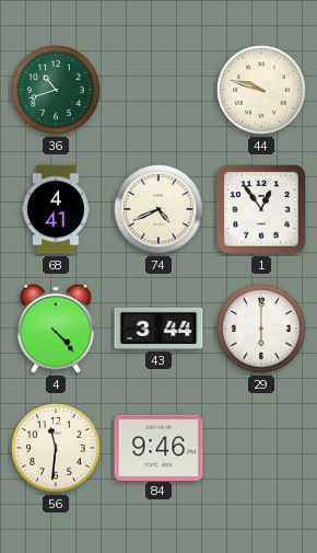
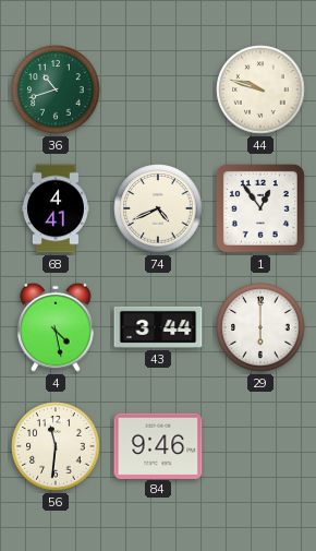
4: 4:23 -> 4:28
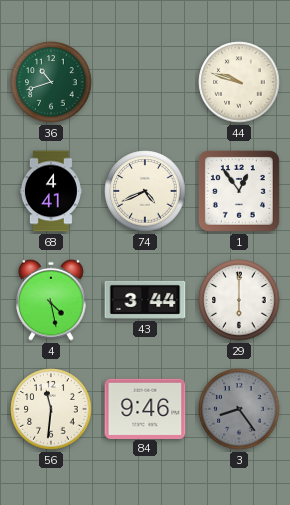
3: none -> 8:24
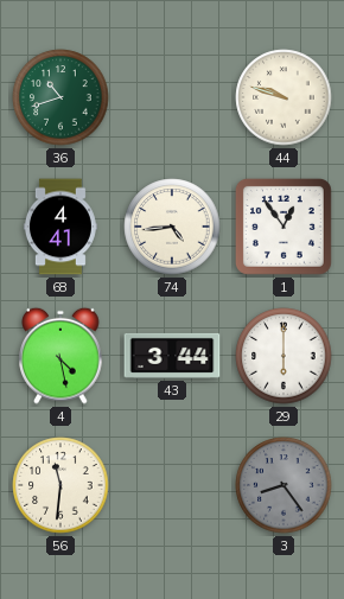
74: 4:41 -> 4:44
84: 9:46 -> none
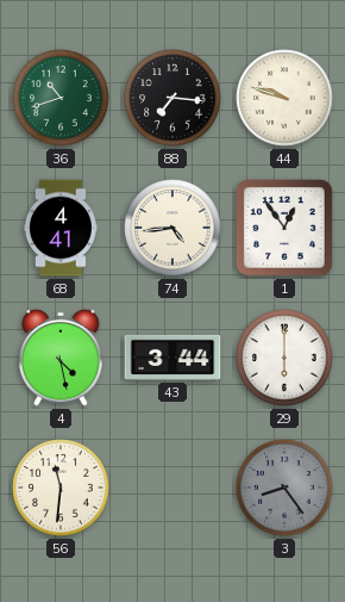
88: none -> 7:16
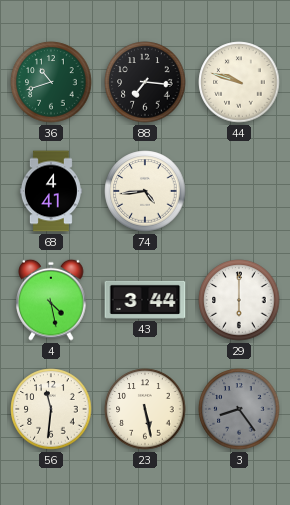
1: 12:54 -> none
23: none -> 5:28
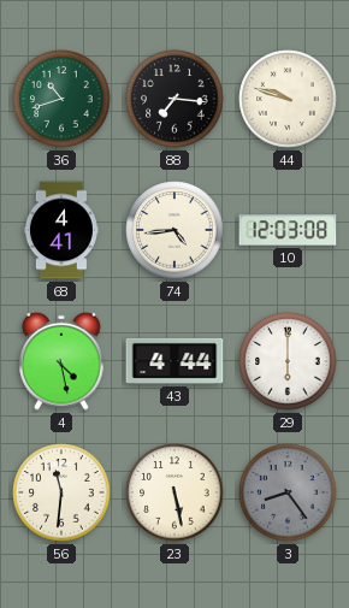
10: none -> 12:03
43: 3:44 -> 4:44
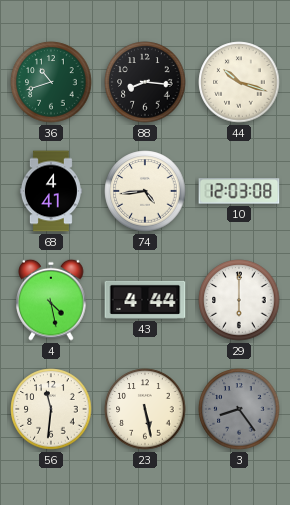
88: 7:16 -> 8:16
44: 9:48 -> 10:18
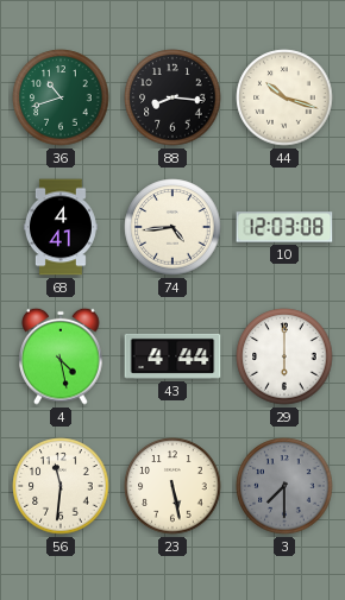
3: 8:24 -> 7:30
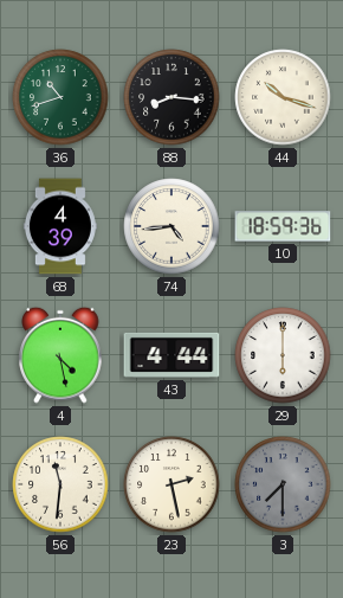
68: 4:41 -> 4:39
10: 12:03 -> 18:59
23: 5:28 -> 2:28
